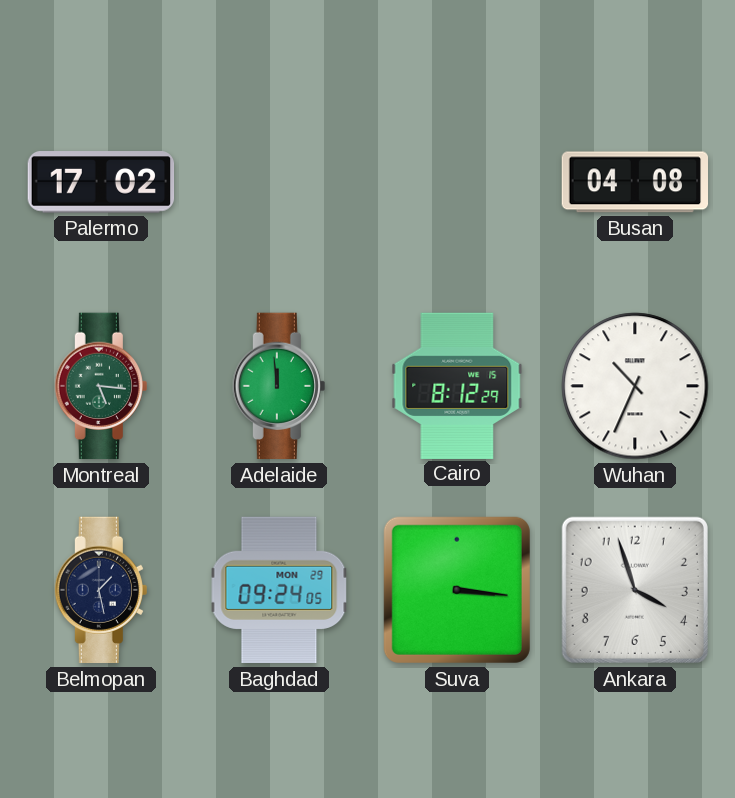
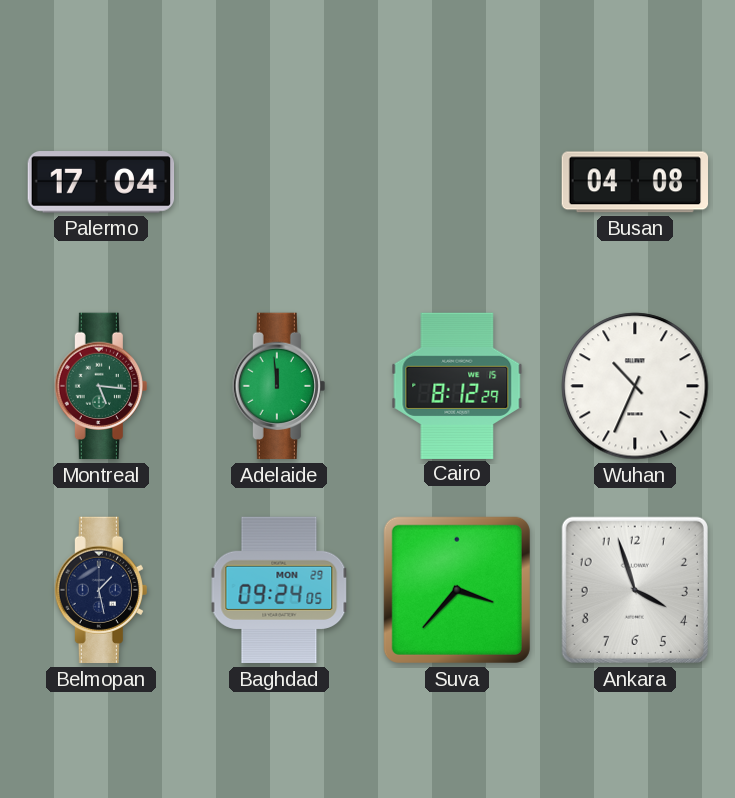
Palermo: 17:02 -> 17:04
Suva: 3:16 -> 3:37
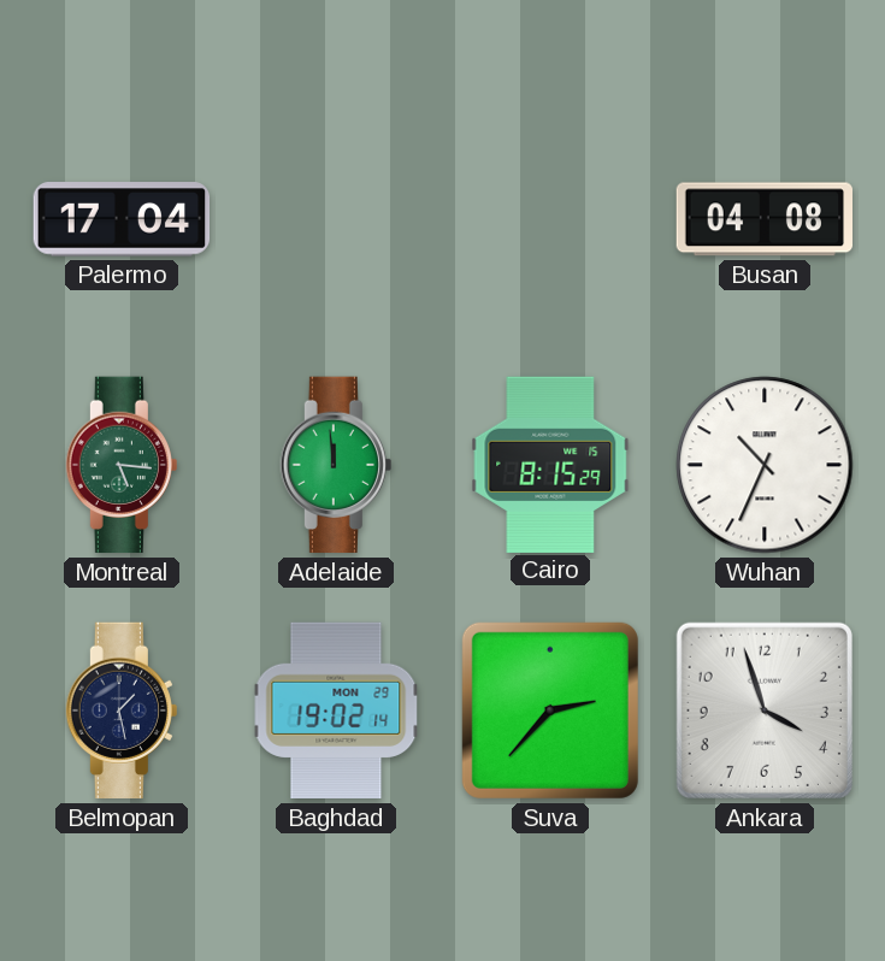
Cairo: 8:12 -> 8:15
Baghdad: 09:24 -> 19:02
Suva: 3:37 -> 2:37
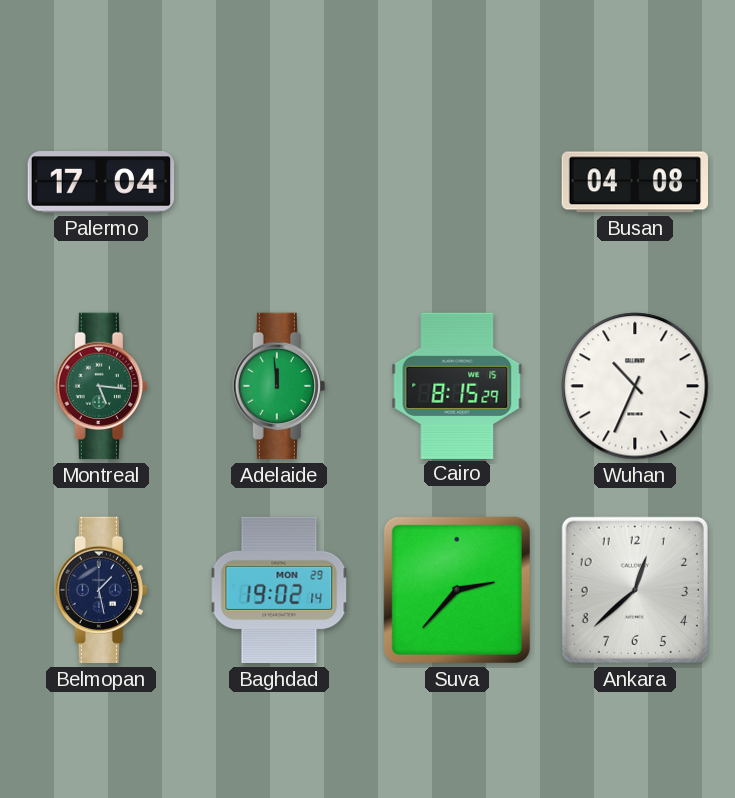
Ankara: 3:57 -> 12:38
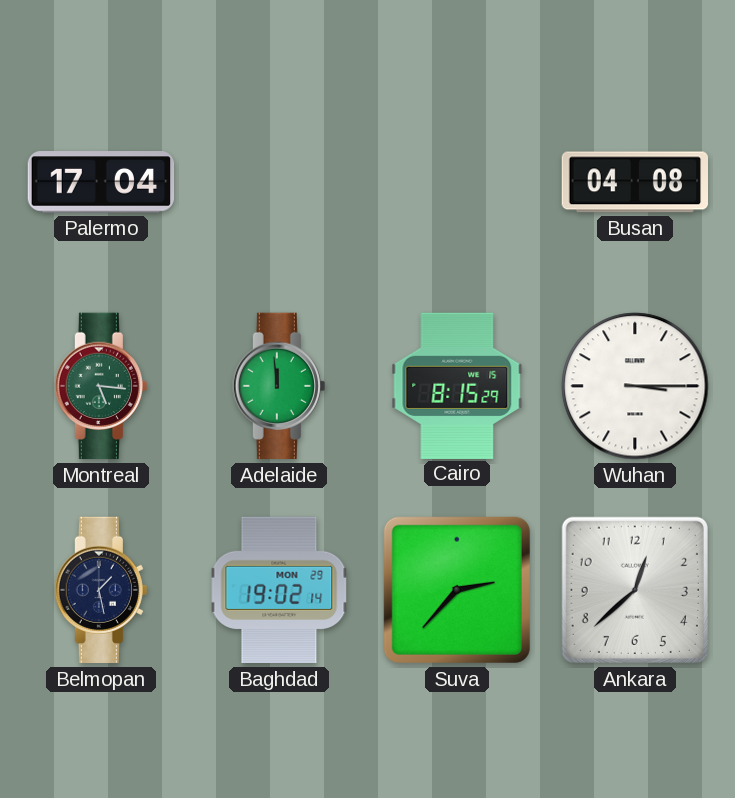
Wuhan: 10:34 -> 3:15
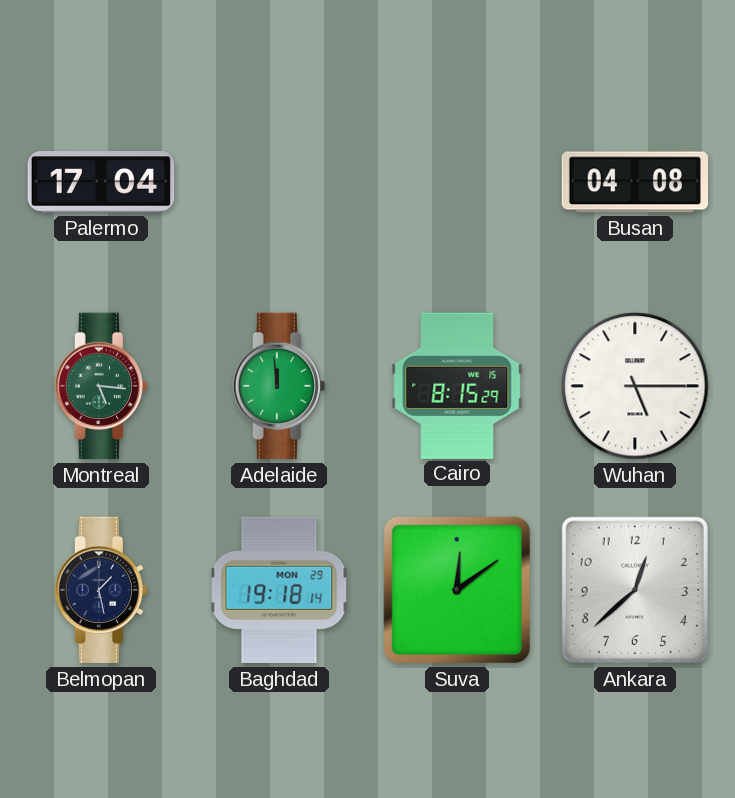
Wuhan: 3:15 -> 5:15
Baghdad: 19:02 -> 19:18
Suva: 2:37 -> 12:09
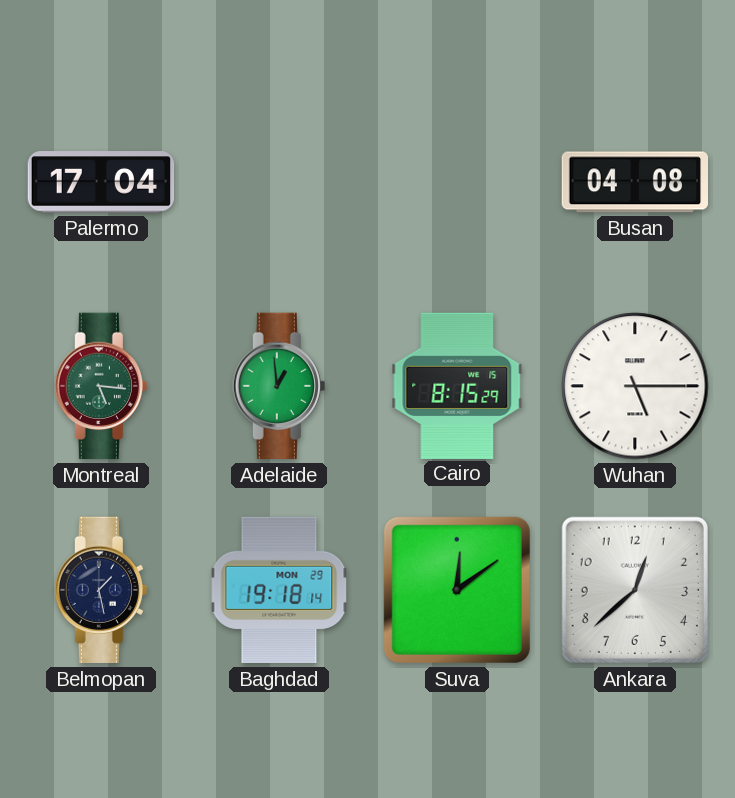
Adelaide: 11:59 -> 12:59
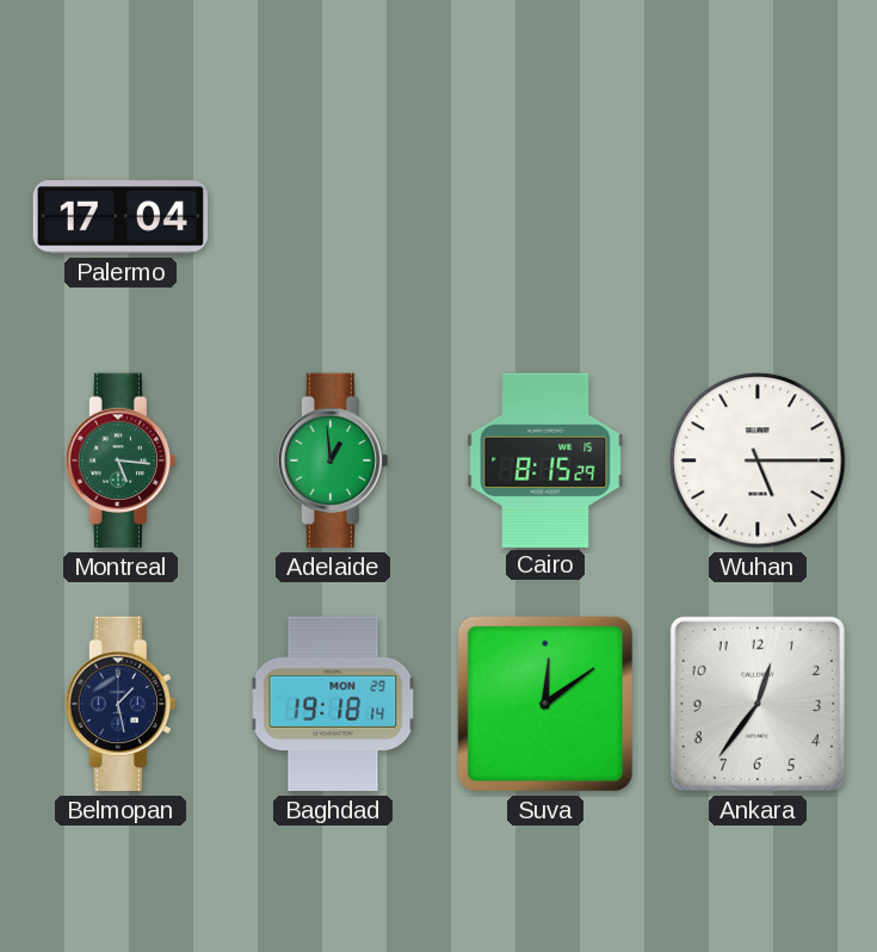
Busan: 04:08 -> none
Ankara: 12:38 -> 12:36
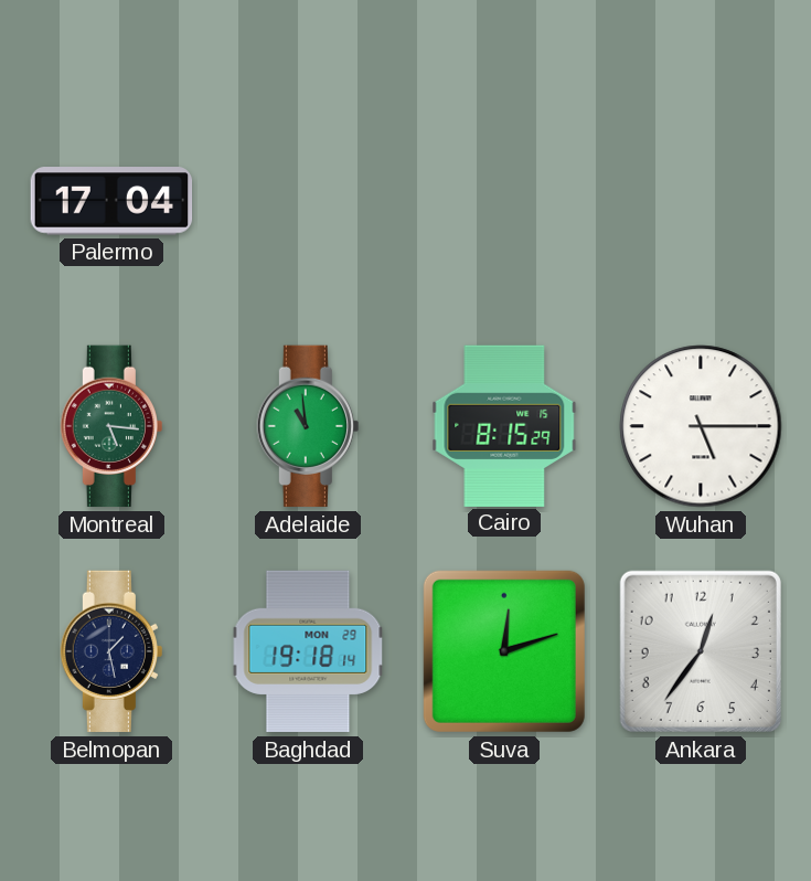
Adelaide: 12:59 -> 10:59
Suva: 12:09 -> 12:12
